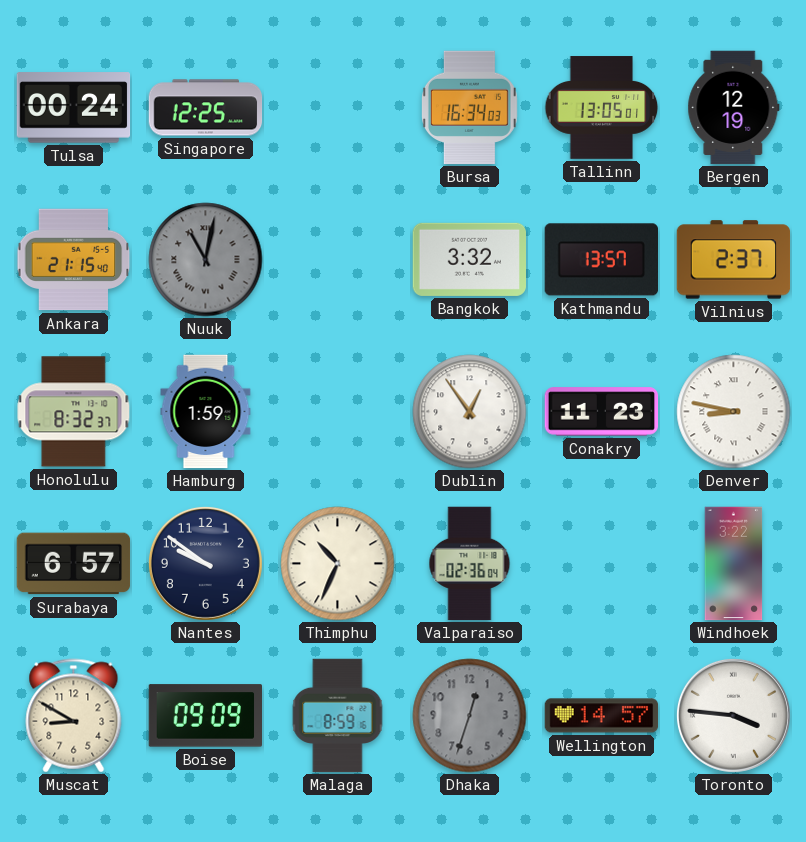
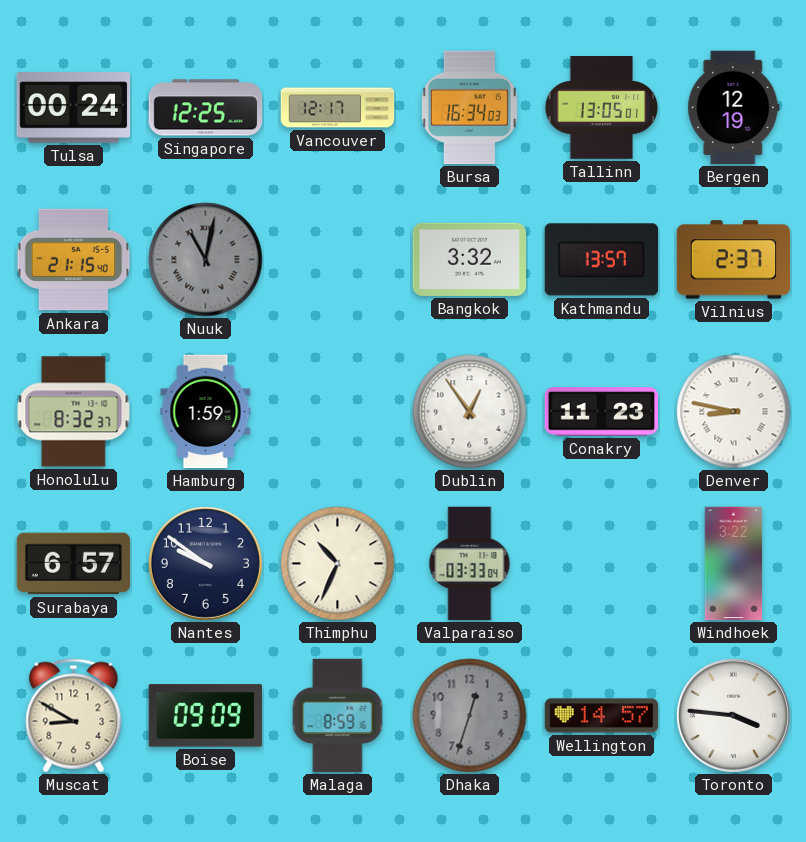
Vancouver: none -> 12:17
Valparaiso: 02:36 -> 03:33
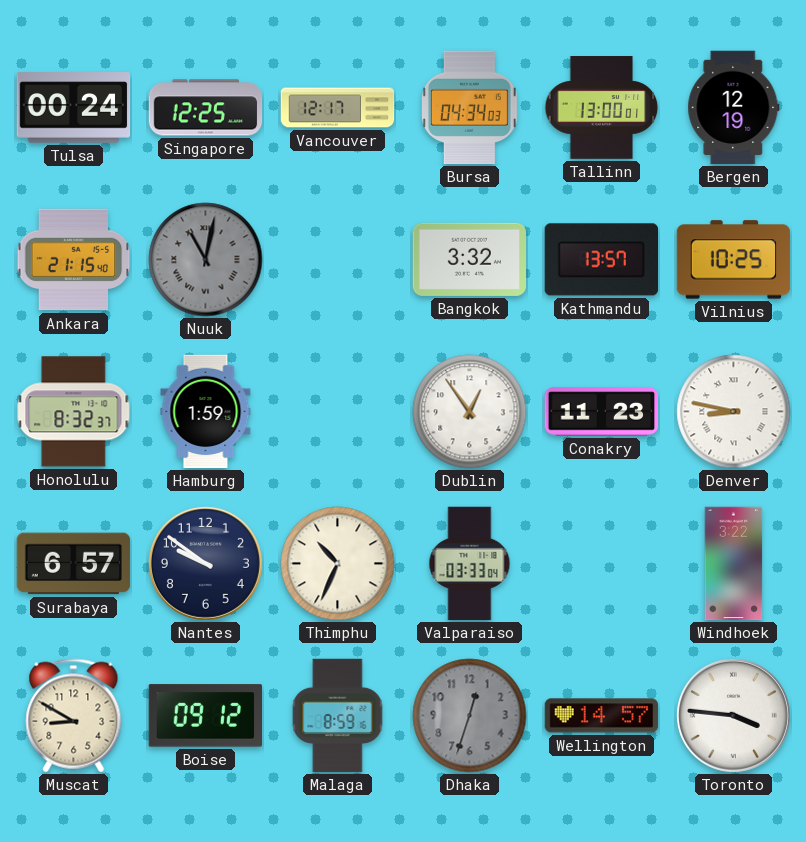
Bursa: 16:34 -> 04:34
Tallinn: 13:05 -> 13:00
Vilnius: 2:37 -> 10:25
Boise: 09:09 -> 09:12
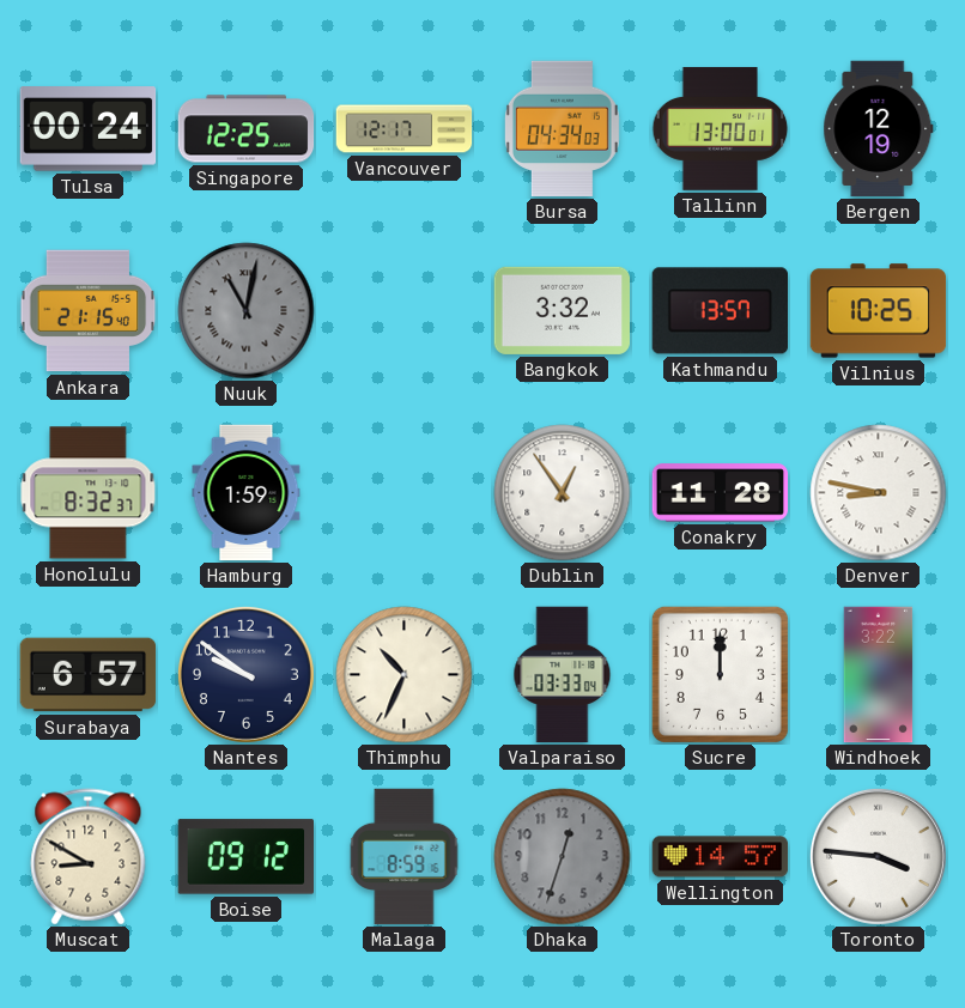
Conakry: 11:23 -> 11:28
Sucre: none -> 12:00
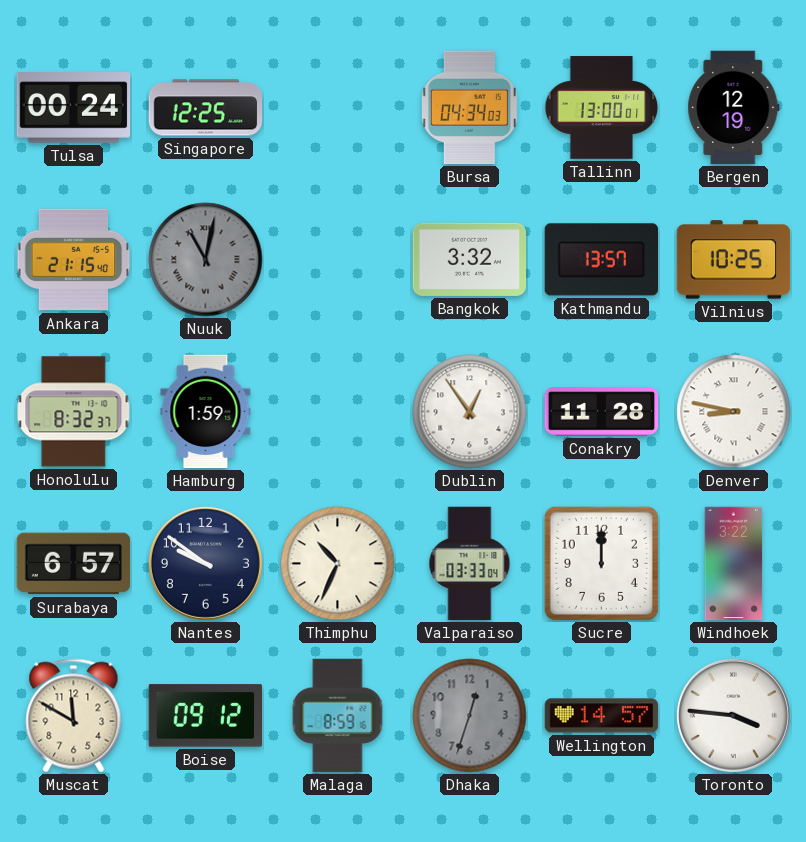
Vancouver: 12:17 -> none
Muscat: 8:50 -> 11:50
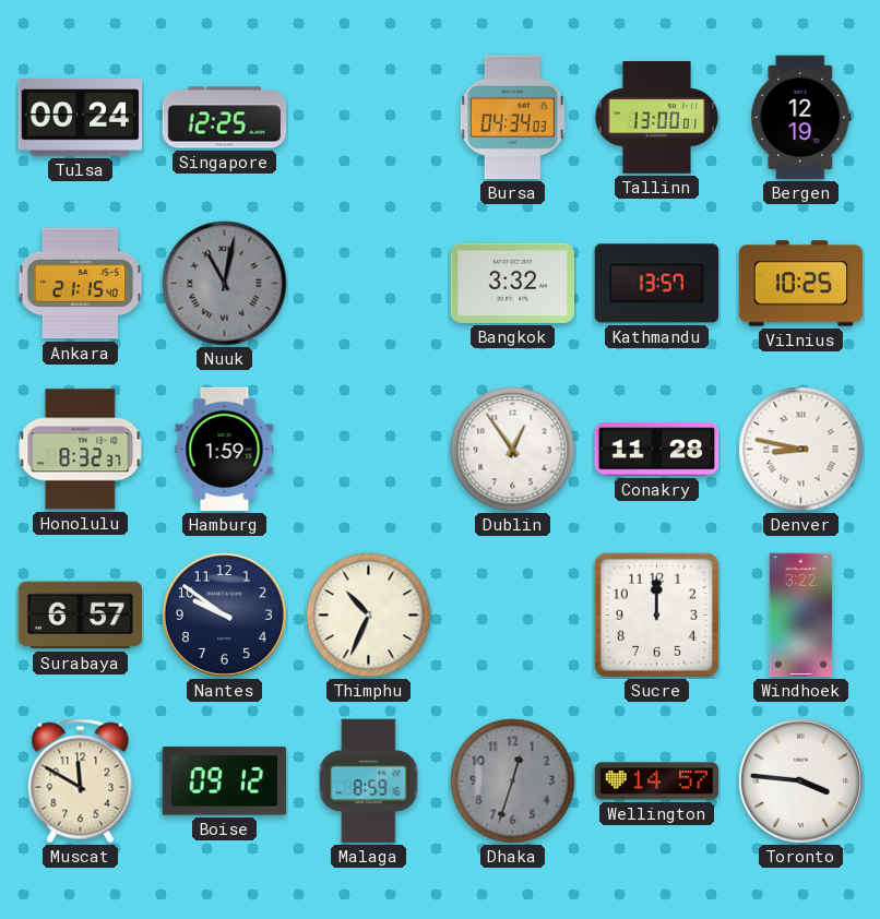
Valparaiso: 03:33 -> none
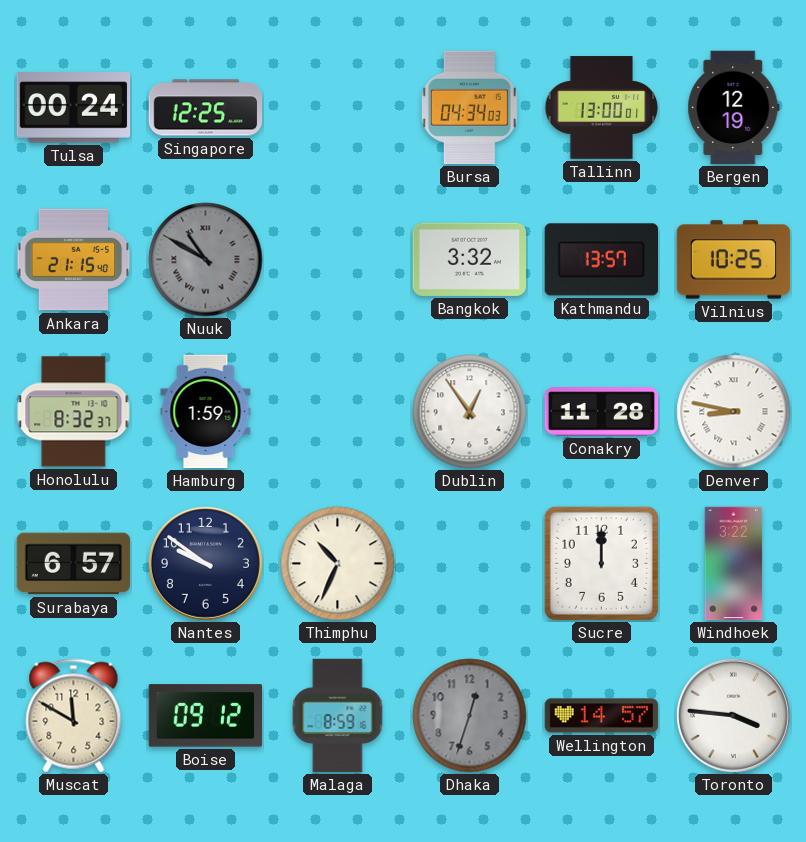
Nuuk: 11:02 -> 10:50
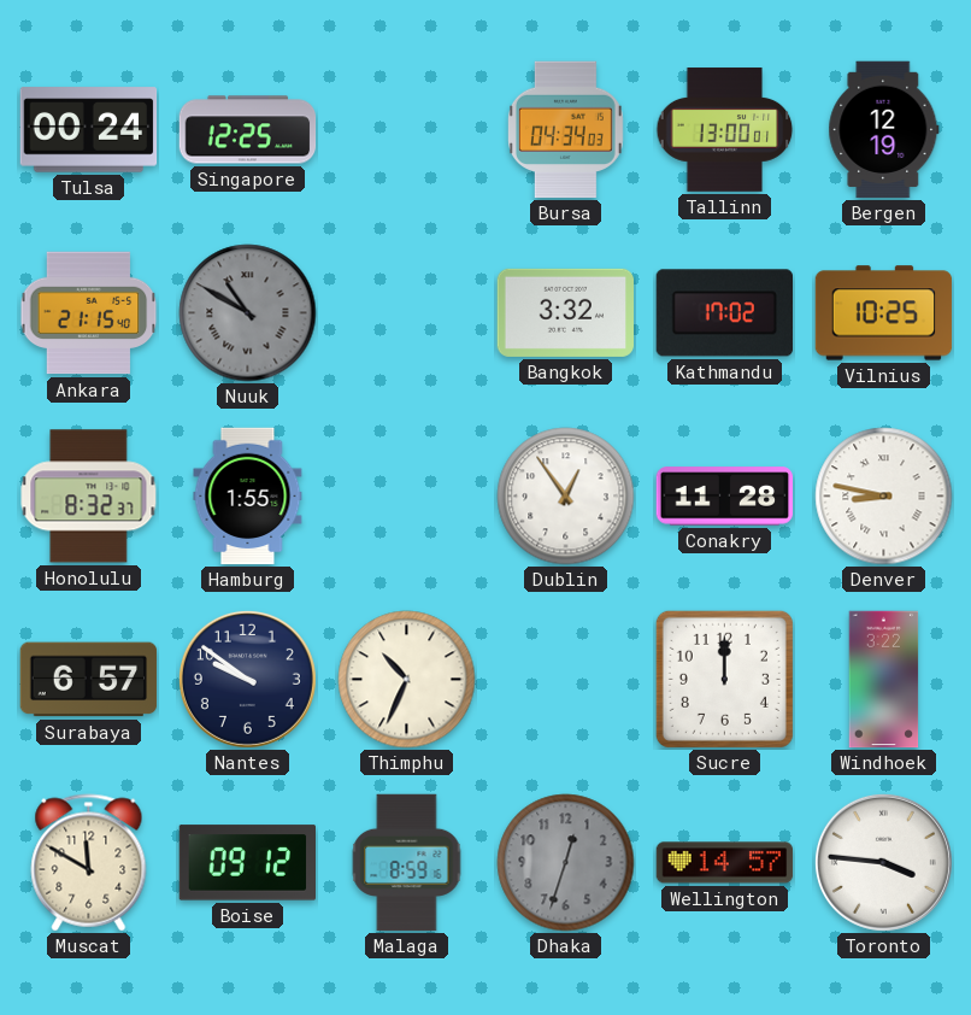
Kathmandu: 13:57 -> 17:02
Hamburg: 1:59 -> 1:55
